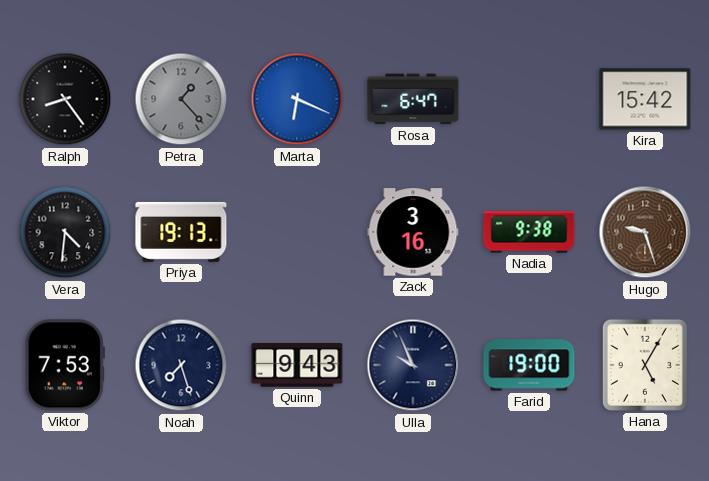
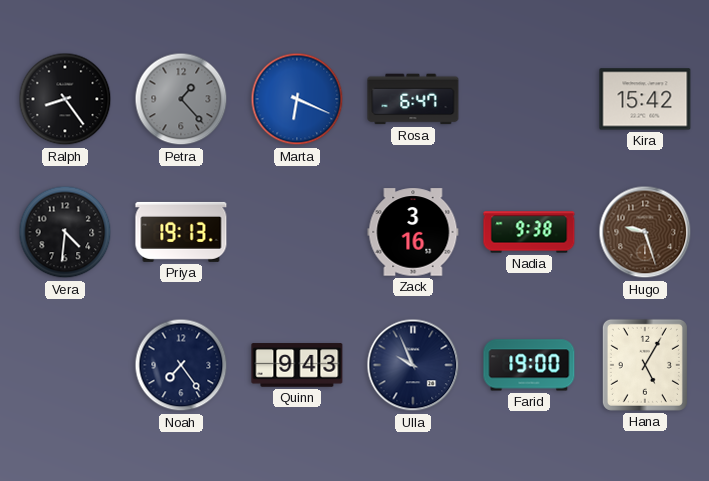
Viktor: 7:53 -> none
Noah: 7:27 -> 7:24
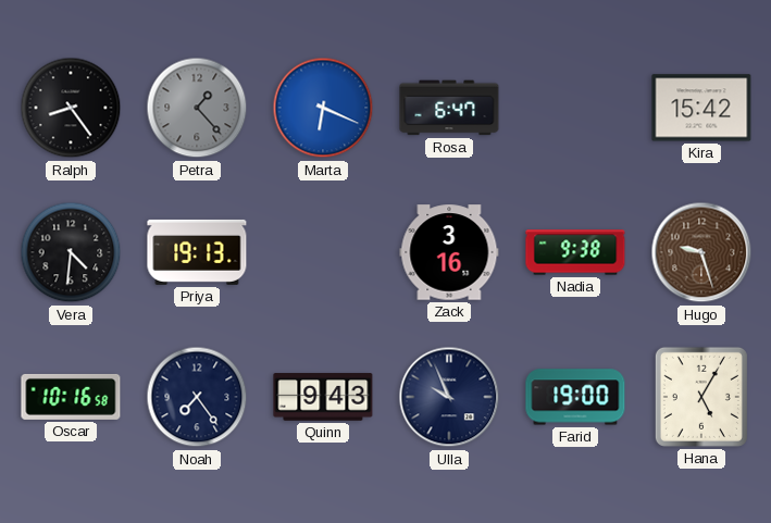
Oscar: none -> 10:16
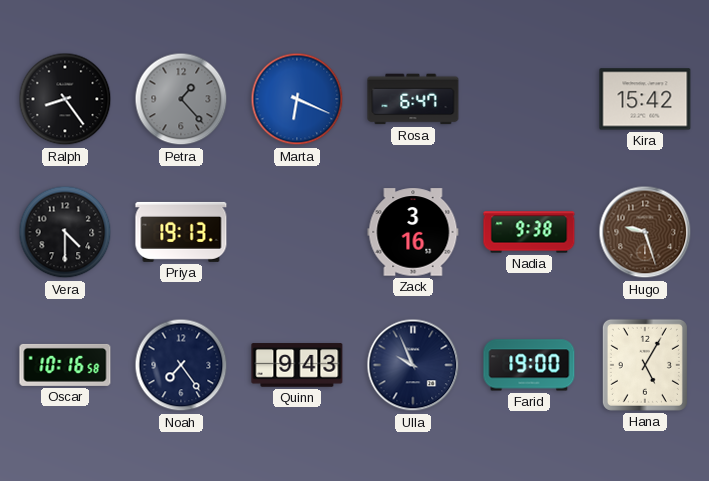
Vera: 4:31 -> 4:30
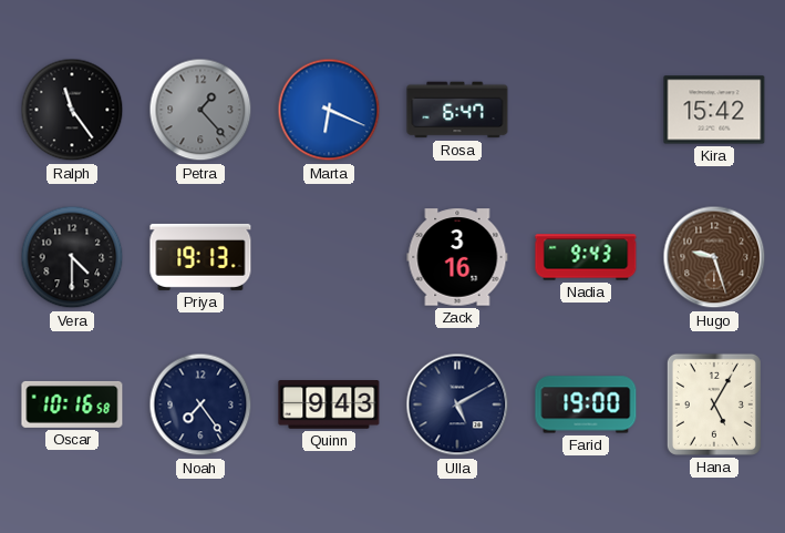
Ralph: 8:24 -> 11:24
Nadia: 9:38 -> 9:43
Ulla: 9:56 -> 5:10
